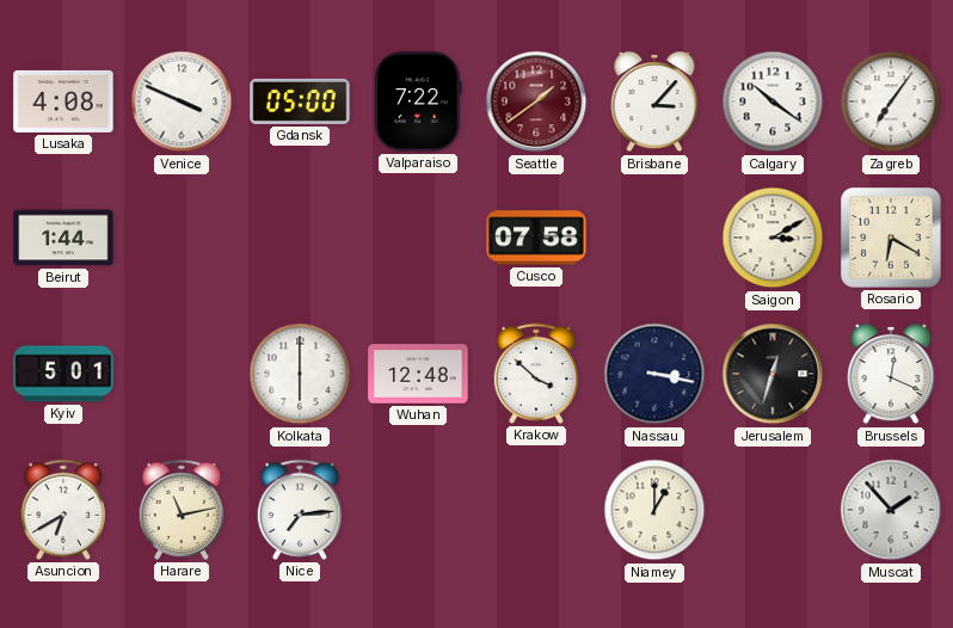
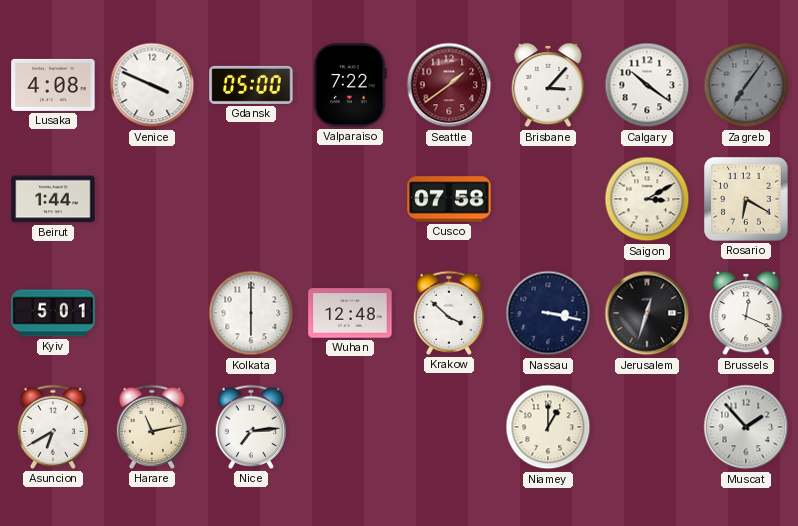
Zagreb dial: white -> grey
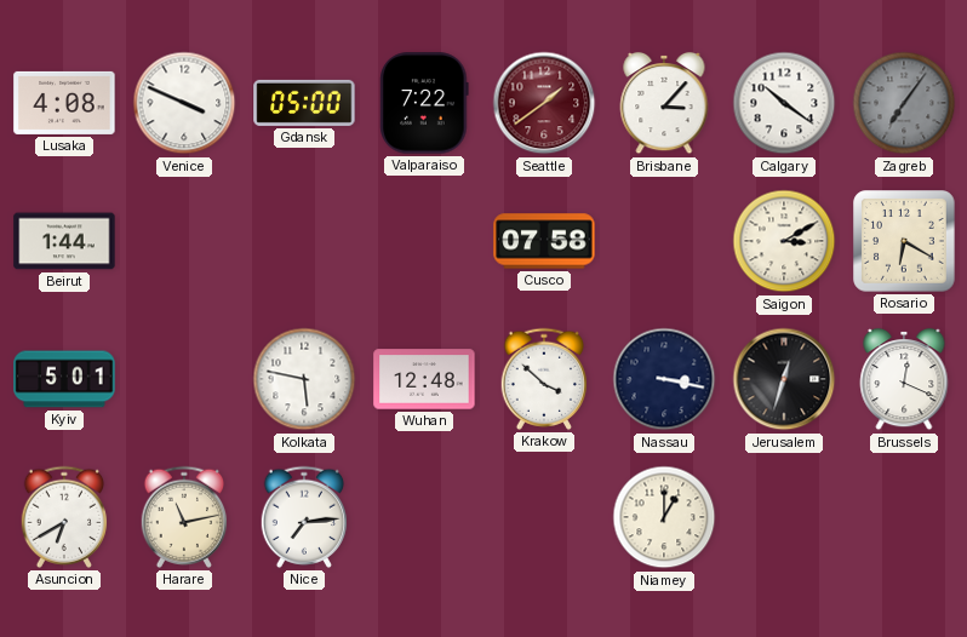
Kolkata: 6:00 -> 5:47
Muscat: 1:53 -> none
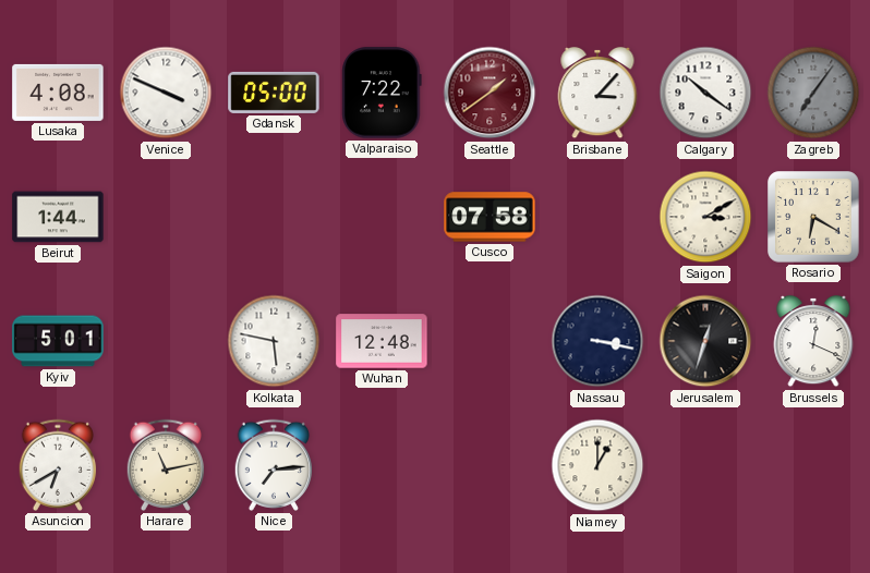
Krakow: 3:52 -> none
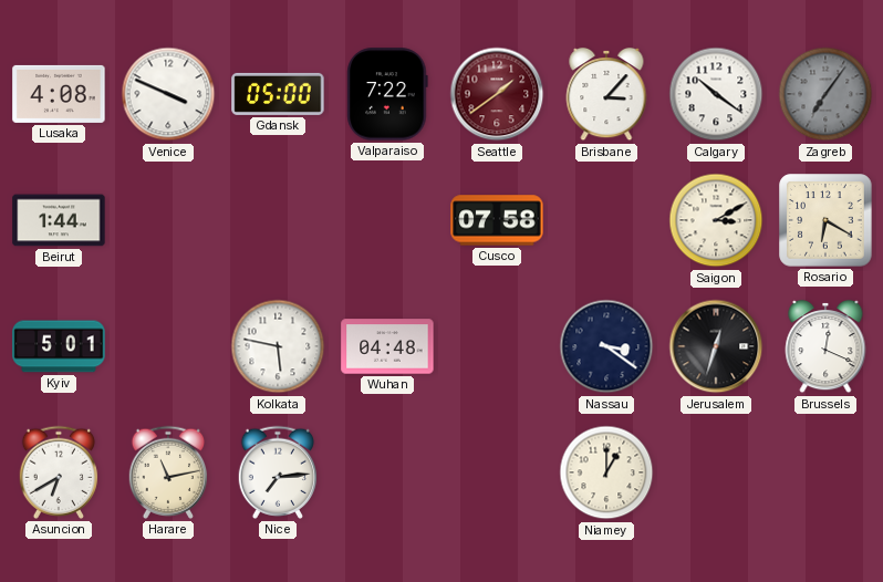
Wuhan: 12:48 -> 04:48
Nassau: 3:17 -> 3:21
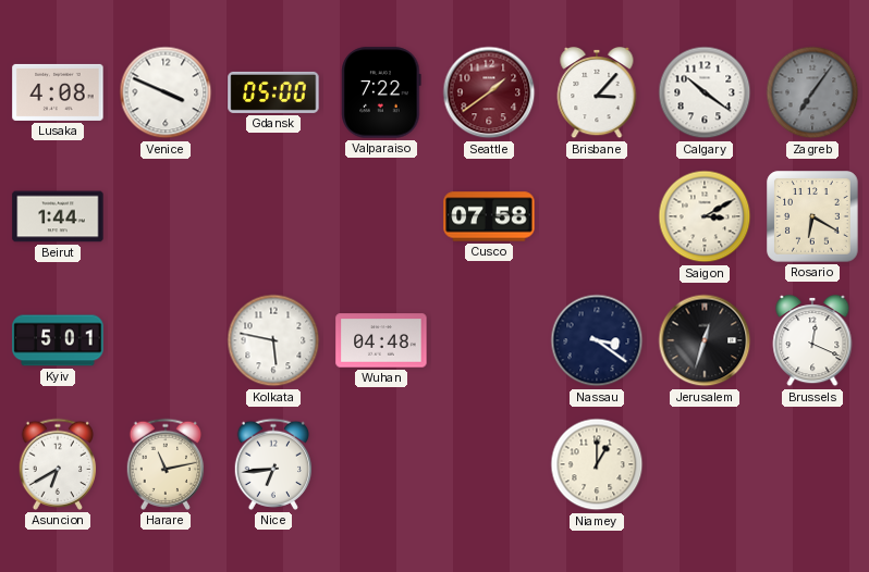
Nice: 7:14 -> 6:44
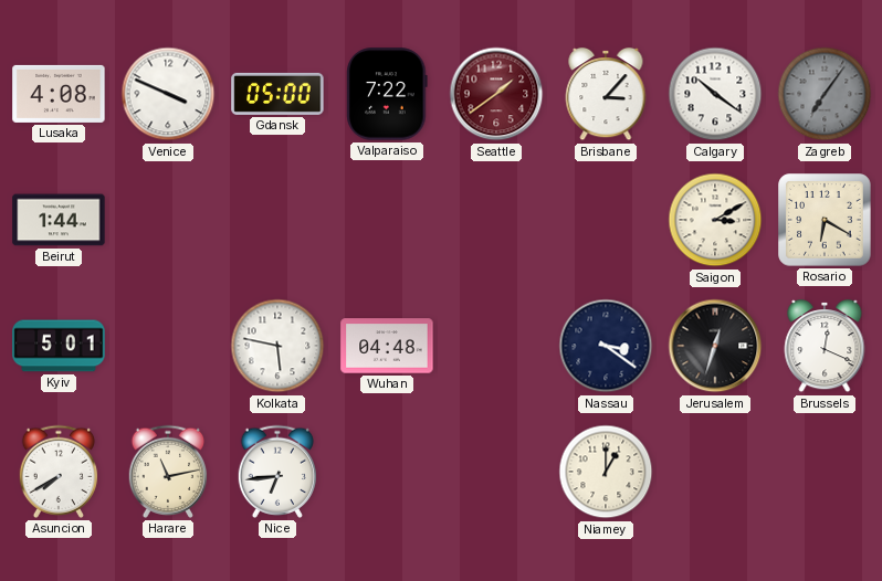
Cusco: 07:58 -> none
Asuncion: 6:40 -> 7:40
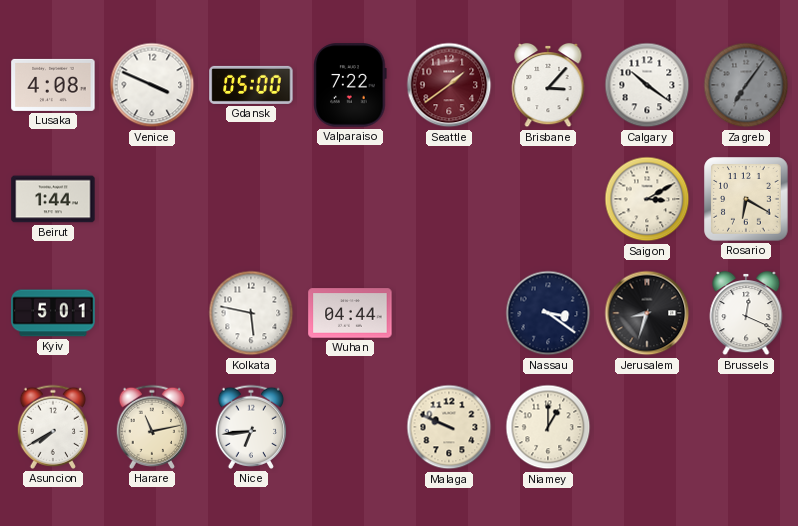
Wuhan: 04:48 -> 04:44
Jerusalem: 12:33 -> 8:33
Malaga: none -> 9:49
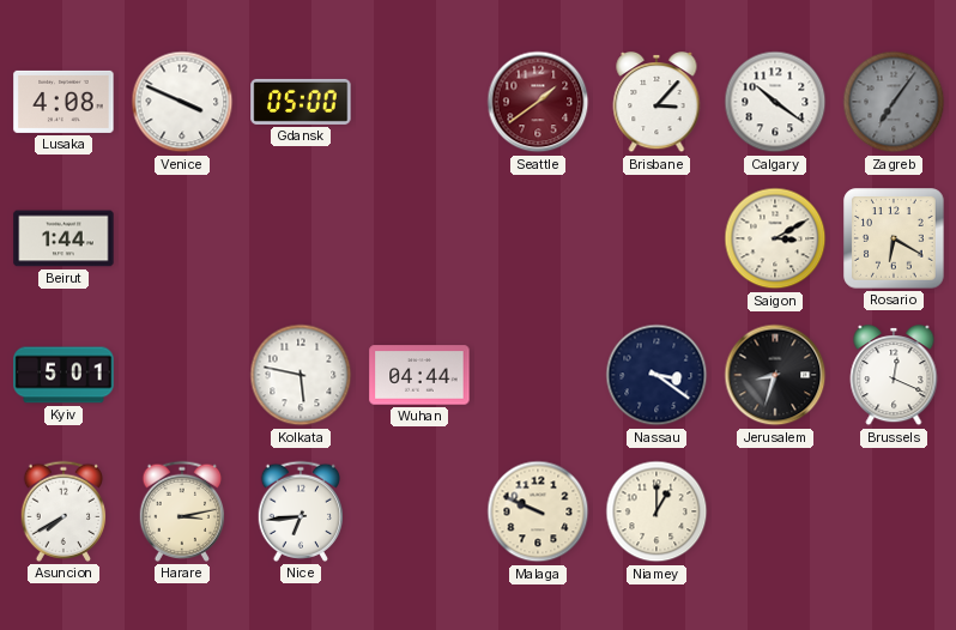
Valparaiso: 7:22 -> none
Harare: 11:13 -> 3:13
